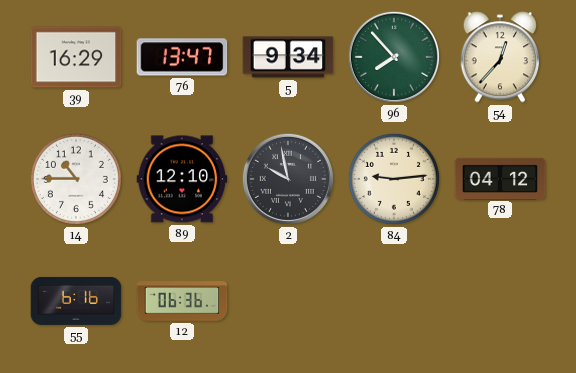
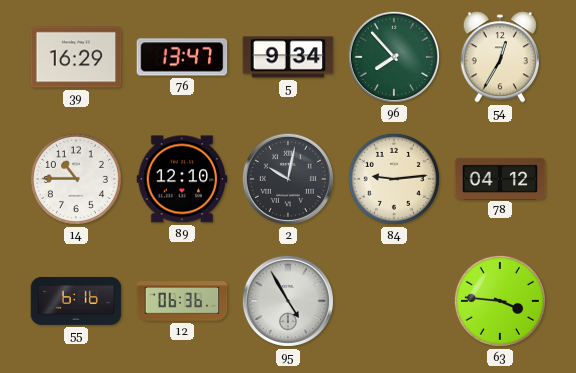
54: 12:37 -> 12:35
2: 9:58 -> 10:02
95: none -> 4:55
63: none -> 3:46
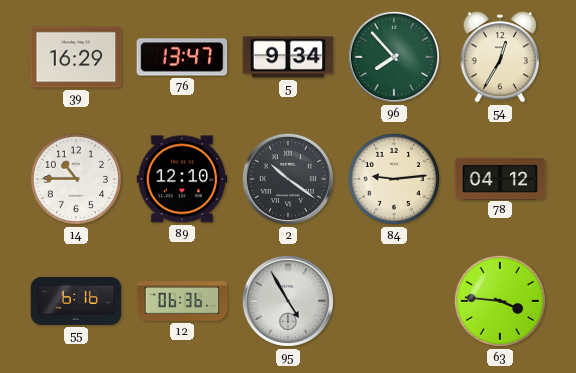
2: 10:02 -> 10:21
